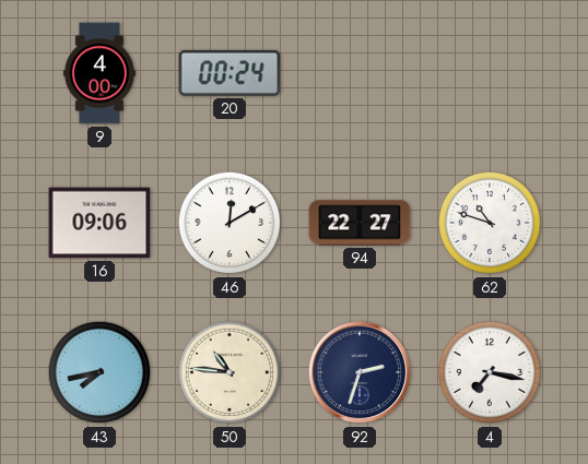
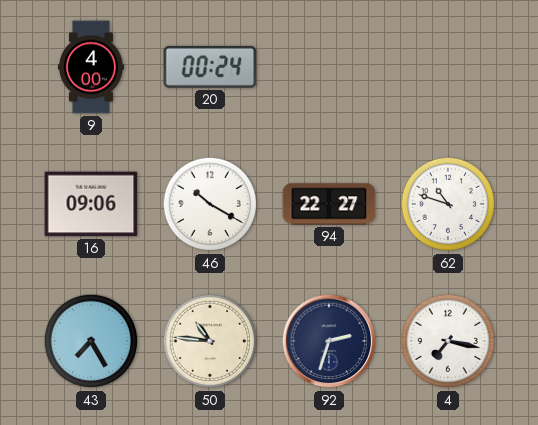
46: 12:10 -> 10:20
43: 7:43 -> 7:25
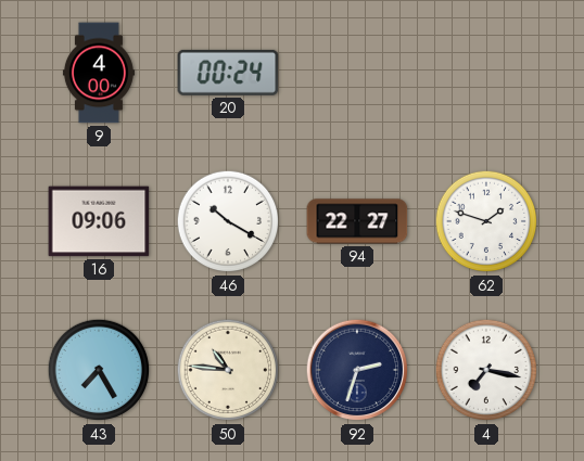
62: 10:48 -> 1:48
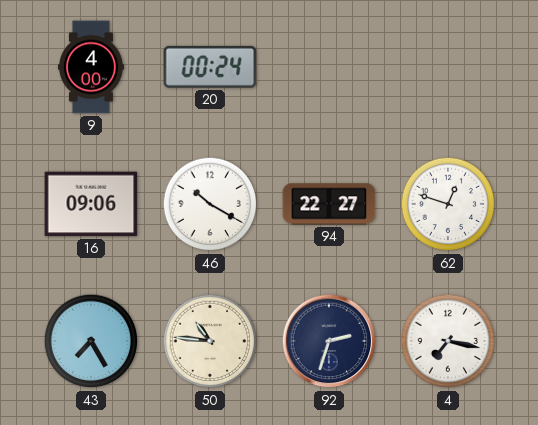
62: 1:48 -> 12:48
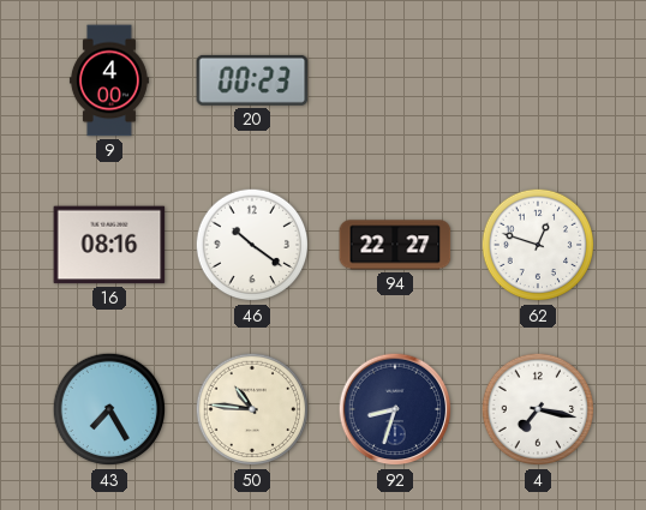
20: 00:24 -> 00:23
16: 09:06 -> 08:16
46: 10:20 -> 10:21
92: 2:33 -> 8:33
